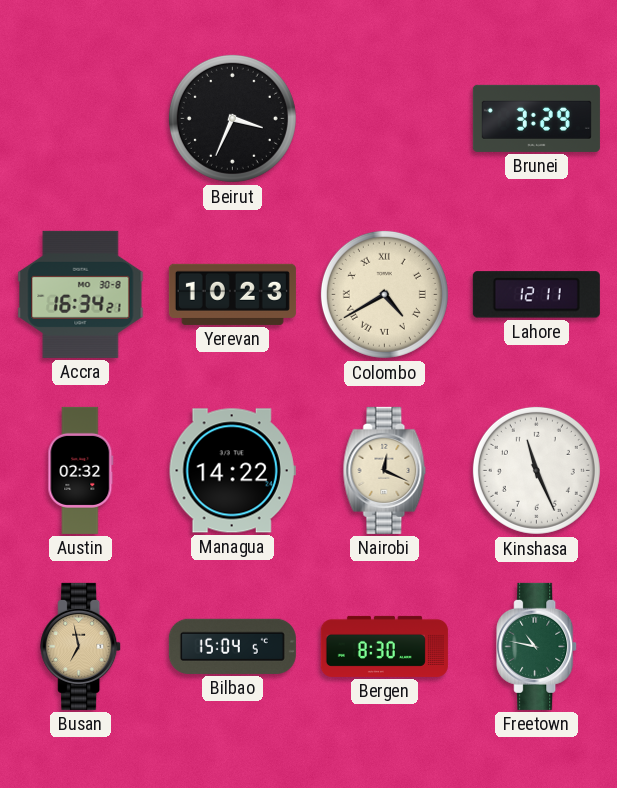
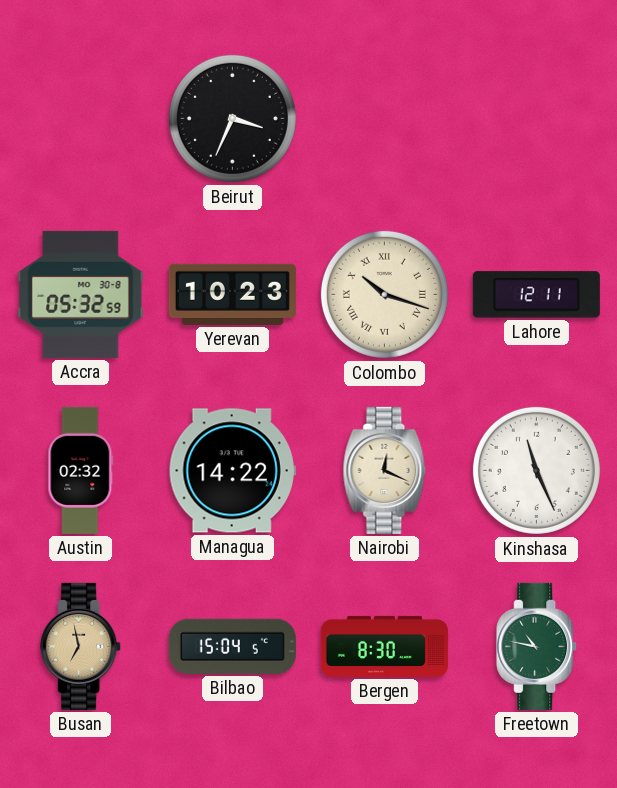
Brunei: 3:29 -> none
Accra: 16:34 -> 05:32
Colombo: 4:40 -> 10:18
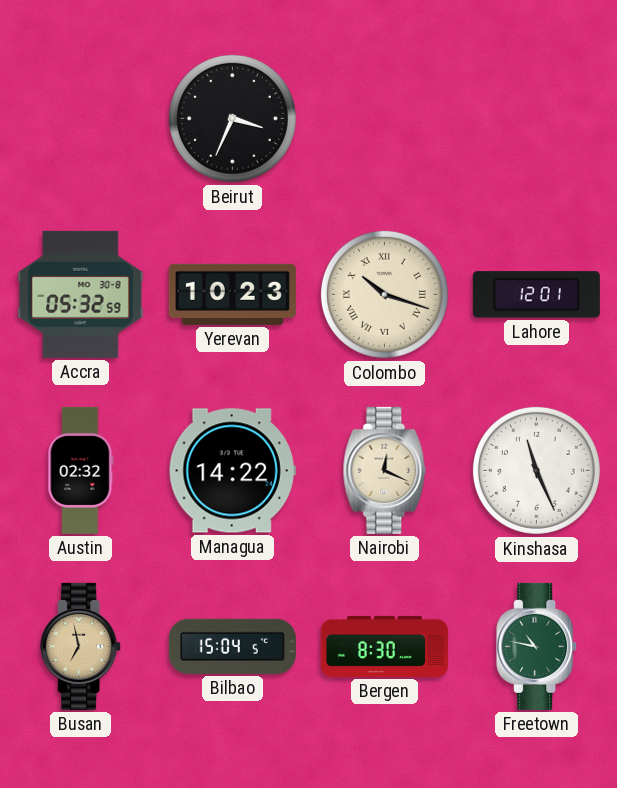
Lahore: 12:11 -> 12:01
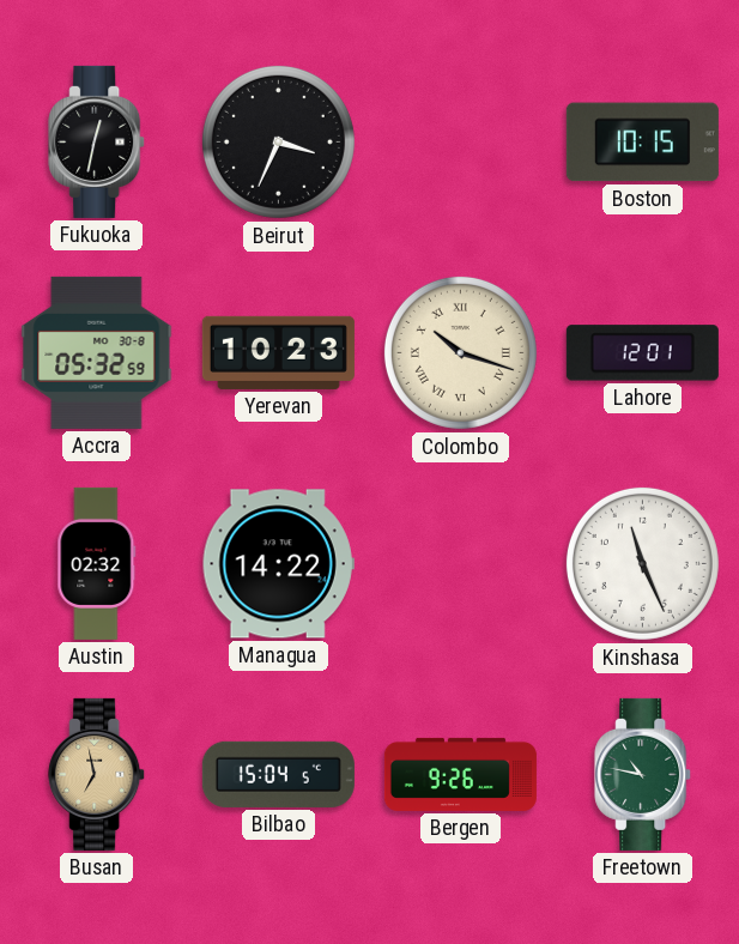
Fukuoka: none -> 12:32
Boston: none -> 10:15
Nairobi: 12:19 -> none
Bergen: 8:30 -> 9:26
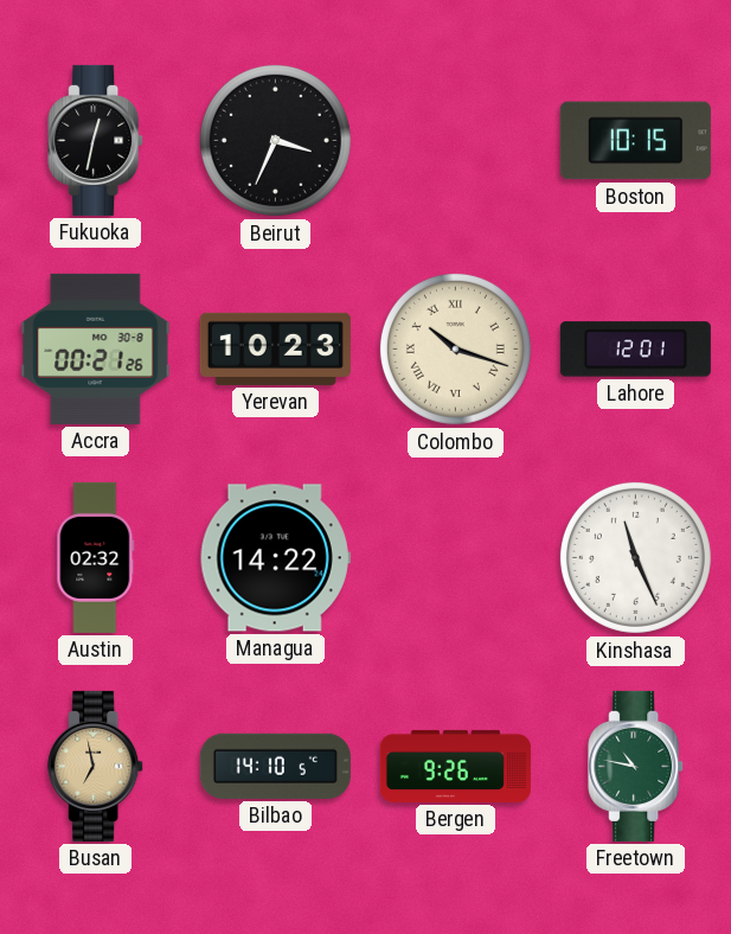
Accra: 05:32 -> 00:21
Bilbao: 15:04 -> 14:10
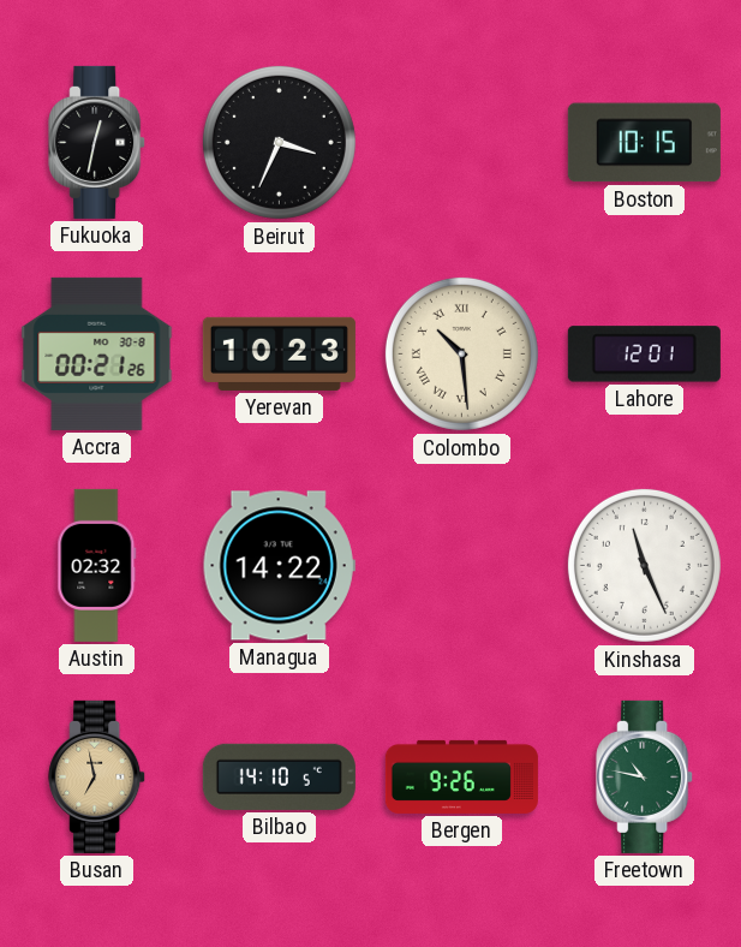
Colombo: 10:18 -> 10:29
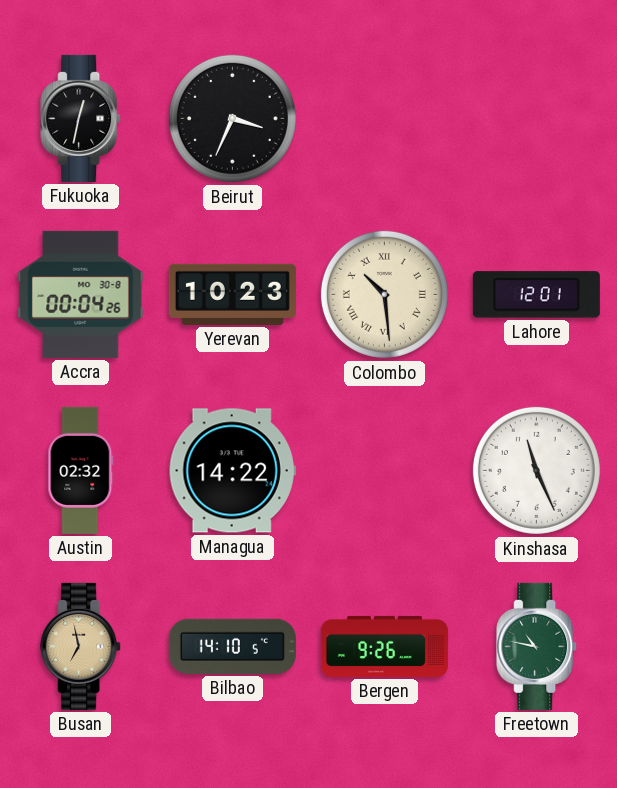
Boston: 10:15 -> none
Accra: 00:21 -> 00:04
